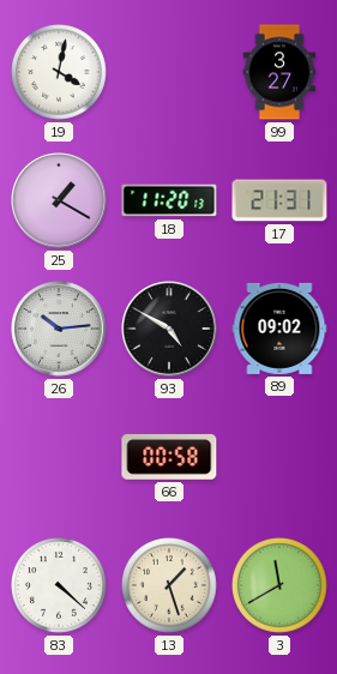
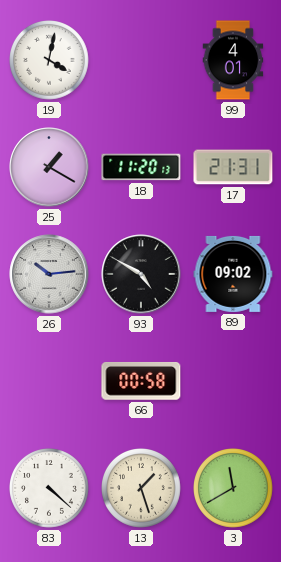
99: 3:27 -> 4:01
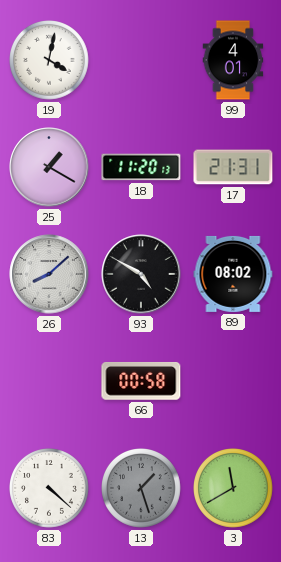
26: 10:14 -> 8:08
89: 09:02 -> 08:02
13 dial: cream -> grey
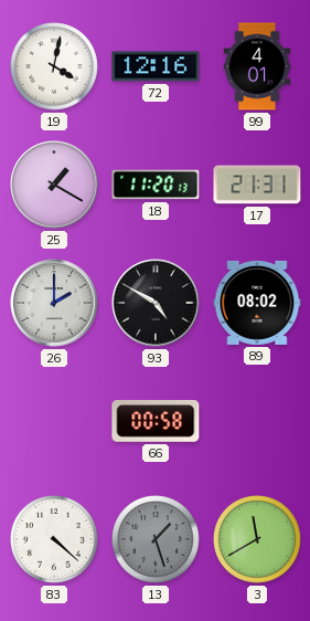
72: none -> 12:16
26: 8:08 -> 2:00
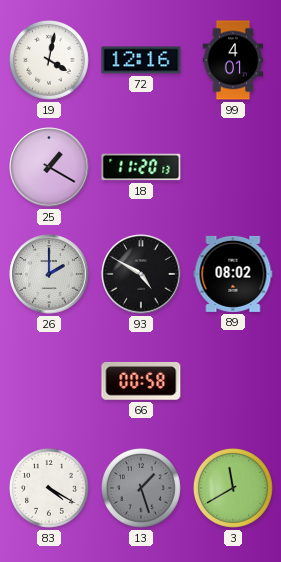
17: 21:31 -> none
83: 4:22 -> 4:20
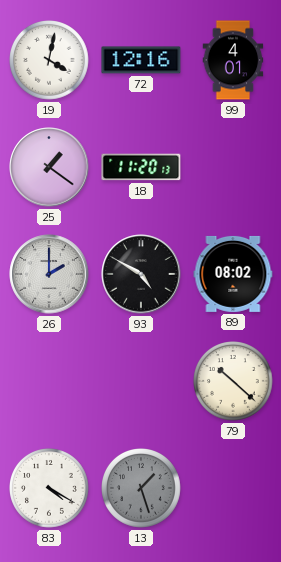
25: 1:20 -> 1:21
66: 00:58 -> none
79: none -> 10:22
3: 11:40 -> none
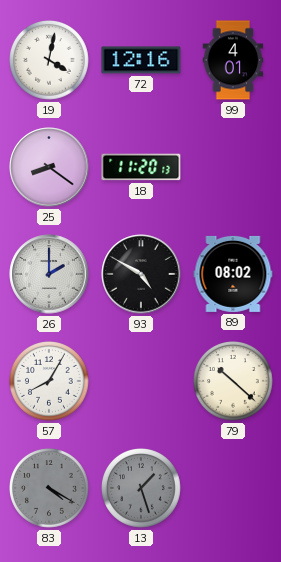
25: 1:21 -> 8:21
57: none -> 8:05
83 dial: white -> grey
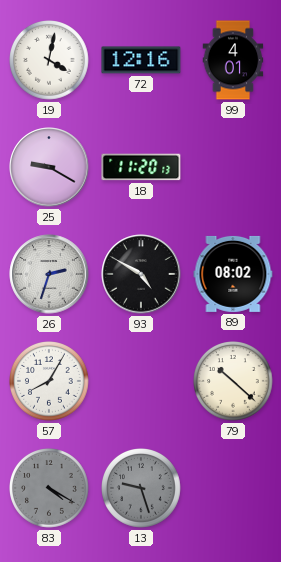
25: 8:21 -> 9:20
26: 2:00 -> 2:33
13: 1:27 -> 9:27
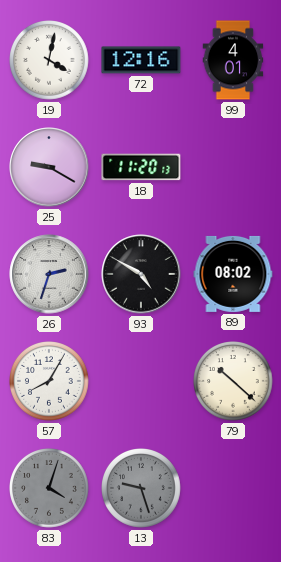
83: 4:20 -> 4:03
